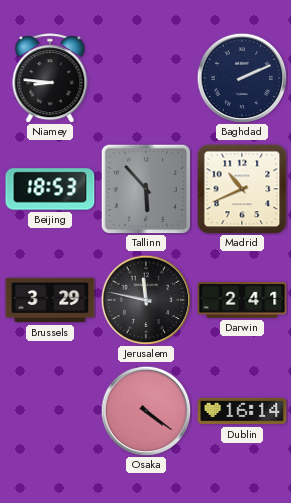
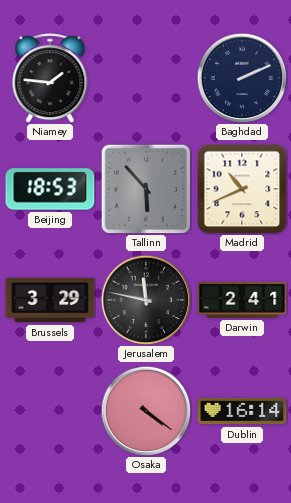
Niamey: 8:46 -> 1:46
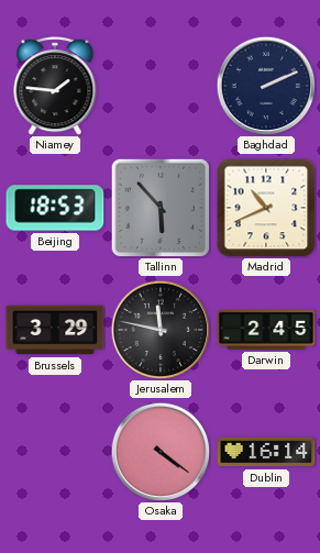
Darwin: 2:41 -> 2:45
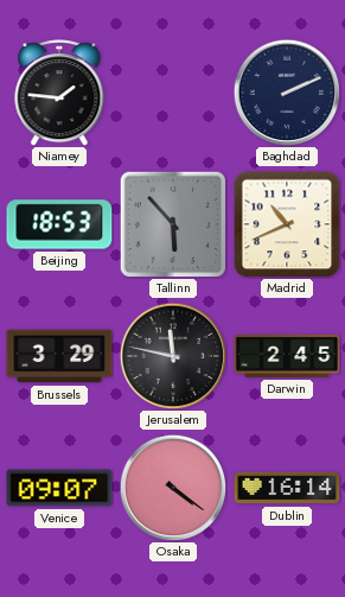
Venice: none -> 09:07
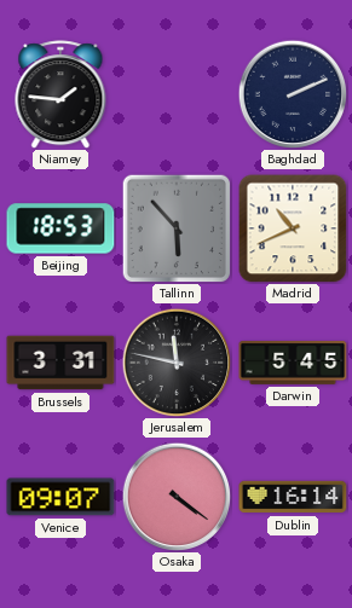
Brussels: 3:29 -> 3:31
Darwin: 2:45 -> 5:45
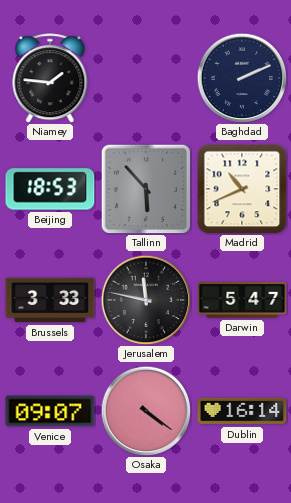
Brussels: 3:31 -> 3:33
Darwin: 5:45 -> 5:47
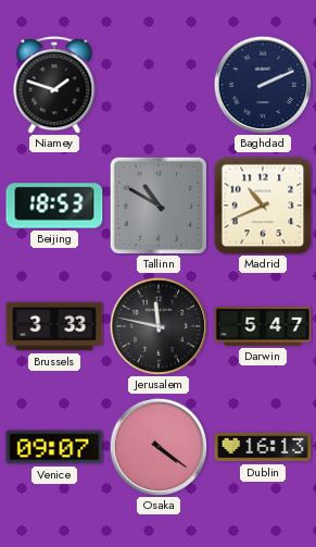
Niamey: 1:46 -> 1:48
Tallinn: 5:53 -> 10:50
Dublin: 16:14 -> 16:13
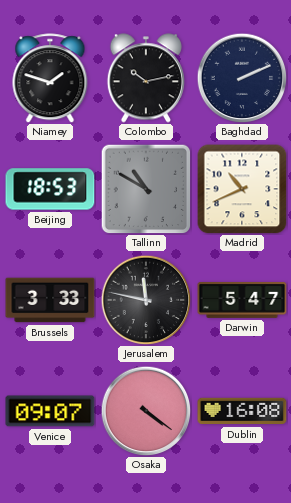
Colombo: none -> 10:13
Dublin: 16:13 -> 16:08
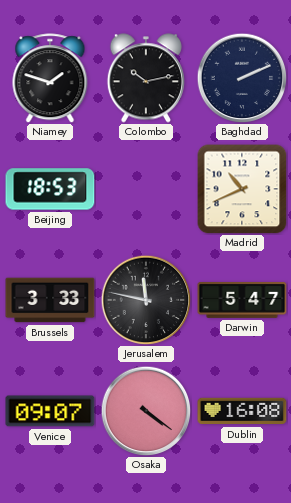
Tallinn: 10:50 -> none
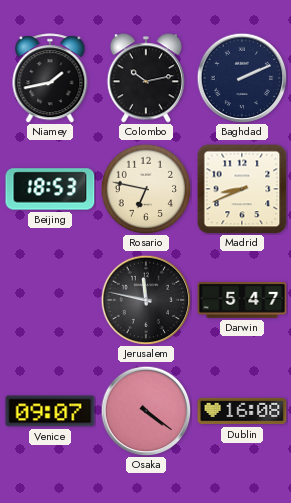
Niamey: 1:48 -> 1:43
Rosario: none -> 6:47
Madrid: 10:41 -> 8:41
Brussels: 3:33 -> none
